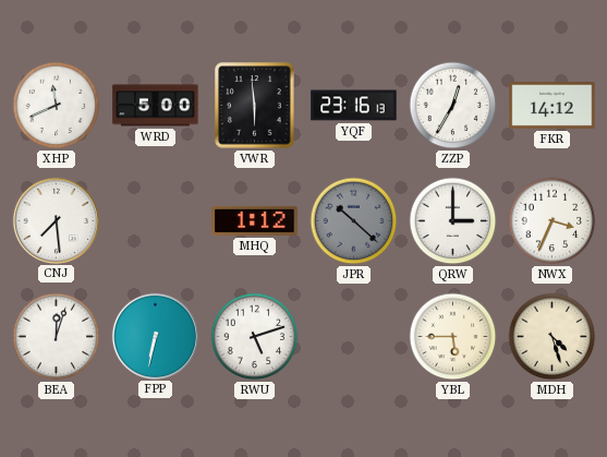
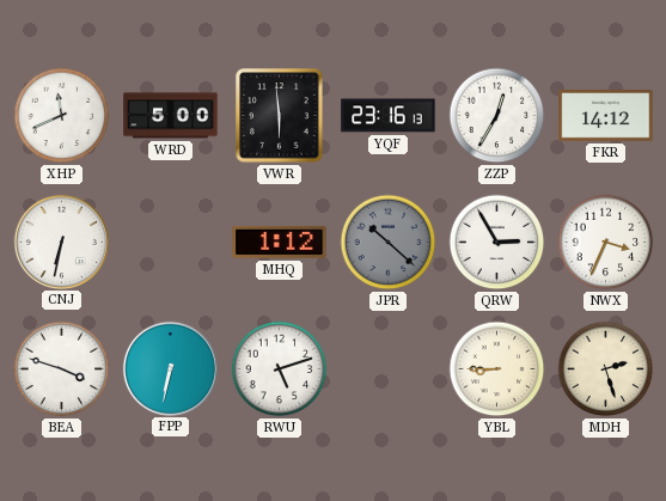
CNJ: 7:29 -> 6:32
QRW: 3:00 -> 2:55
BEA: 12:03 -> 3:48
YBL: 5:45 -> 8:45
MDH: 4:27 -> 2:27
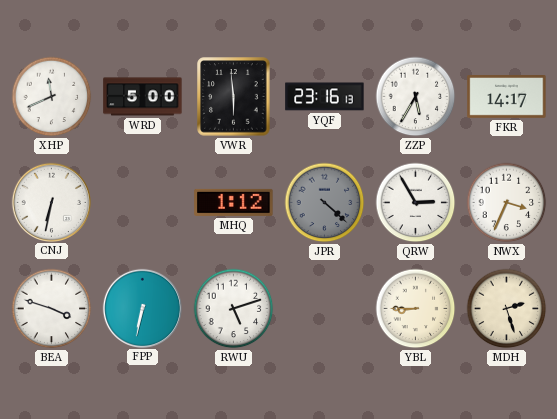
ZZP: 12:35 -> 5:35
FKR: 14:12 -> 14:17
JPR: 10:22 -> 4:22
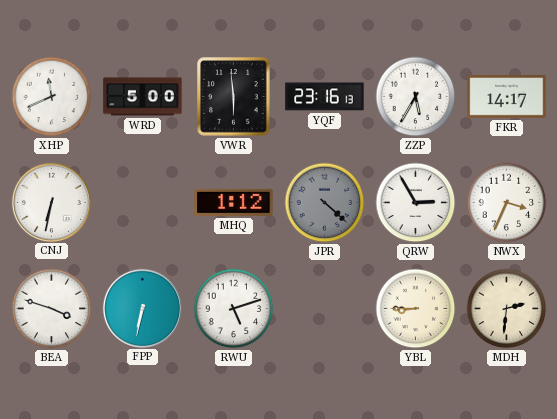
MDH: 2:27 -> 2:31
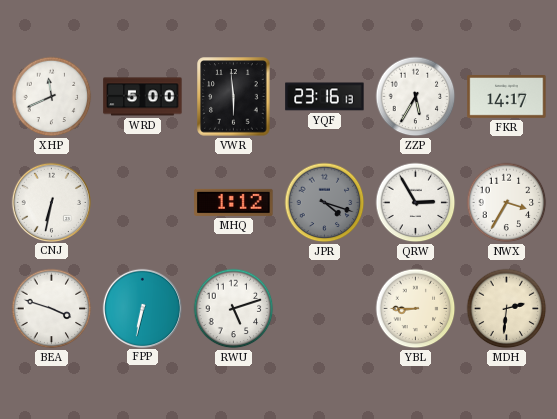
JPR: 4:22 -> 4:18
NWX: 3:34 -> 3:35
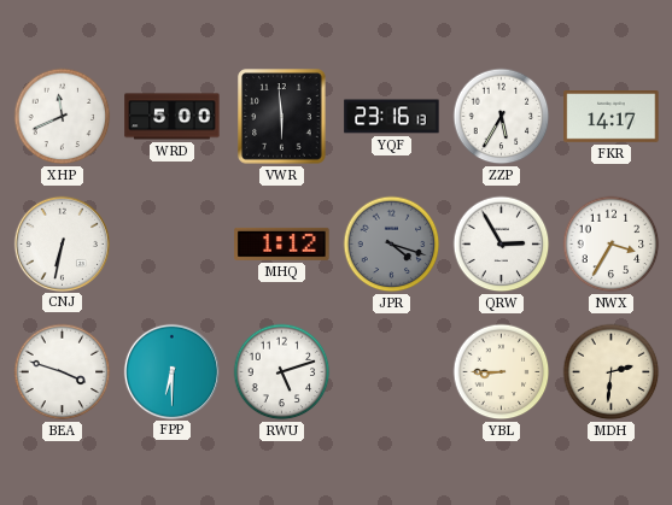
FPP: 6:32 -> 6:30
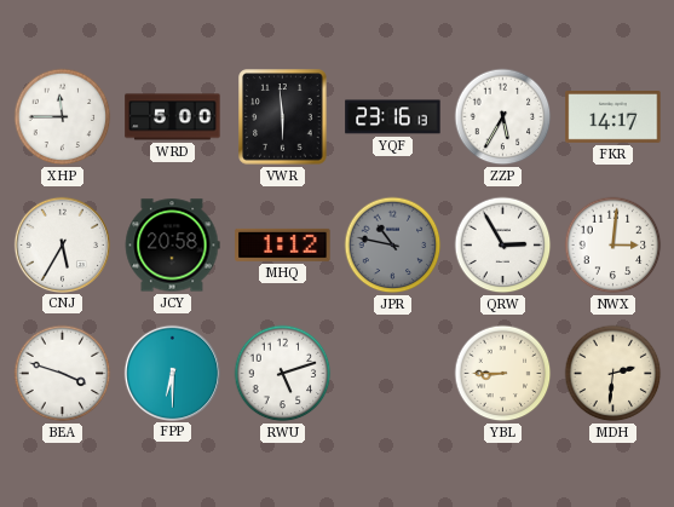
XHP: 11:41 -> 11:45
CNJ: 6:32 -> 5:35
JCY: none -> 20:58
JPR: 4:18 -> 10:47
NWX: 3:35 -> 3:01
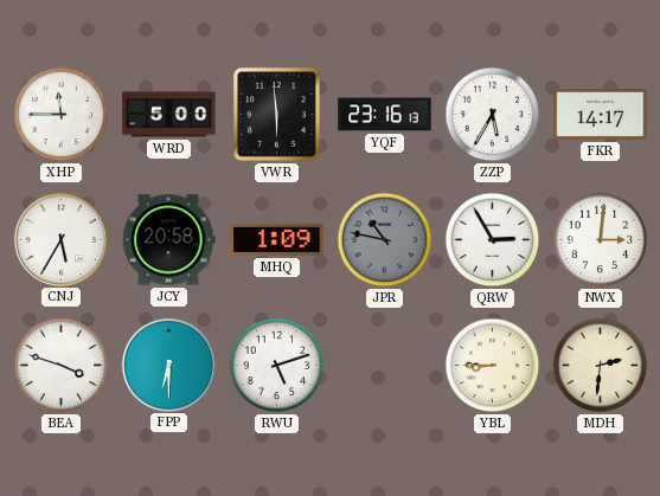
MHQ: 1:12 -> 1:09
